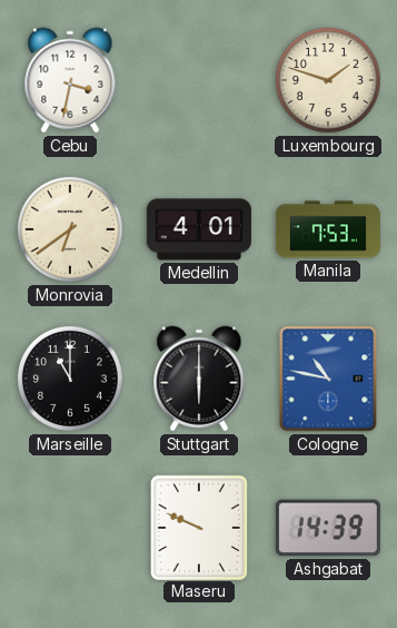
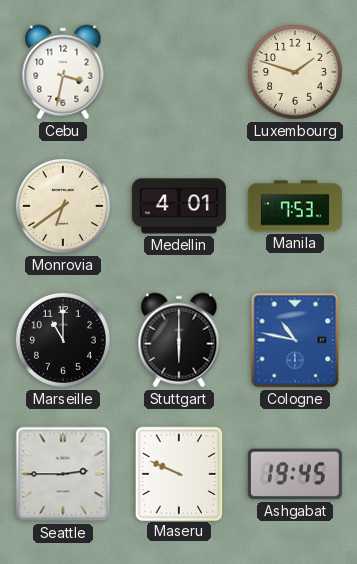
Seattle: none -> 2:45
Ashgabat: 14:39 -> 19:45
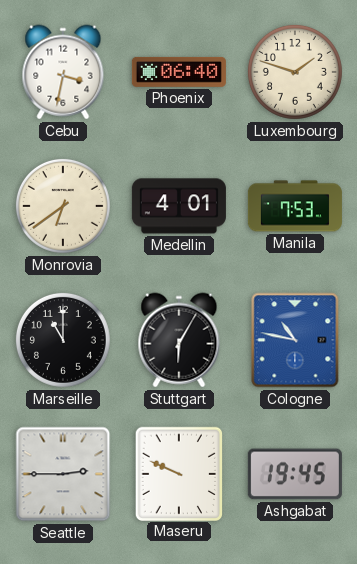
Phoenix: none -> 06:40
Stuttgart: 6:00 -> 6:05
